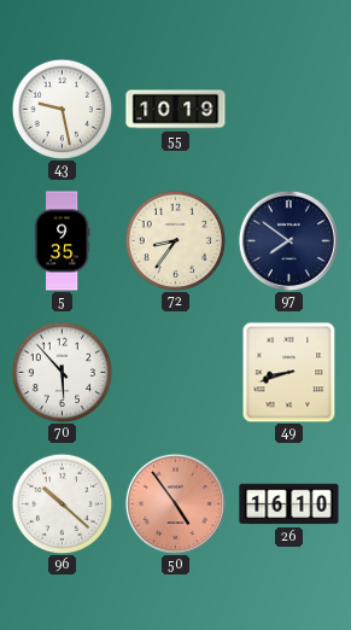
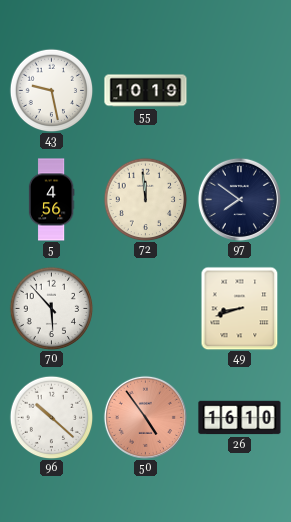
5: 9:35 -> 4:56
72: 8:36 -> 11:59
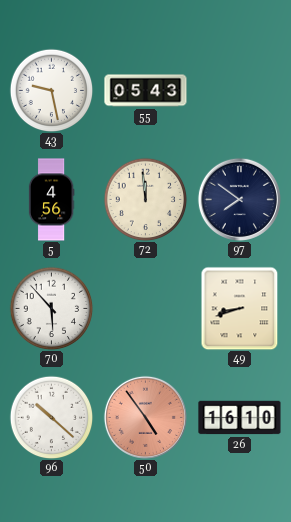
55: 10:19 -> 05:43
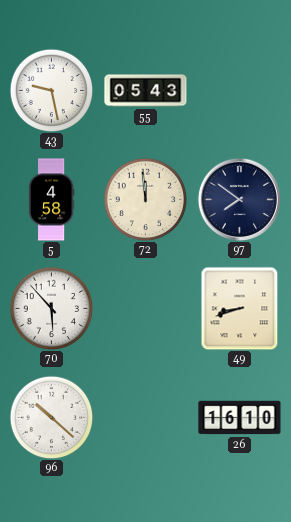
5: 4:56 -> 4:58
50: 4:54 -> none
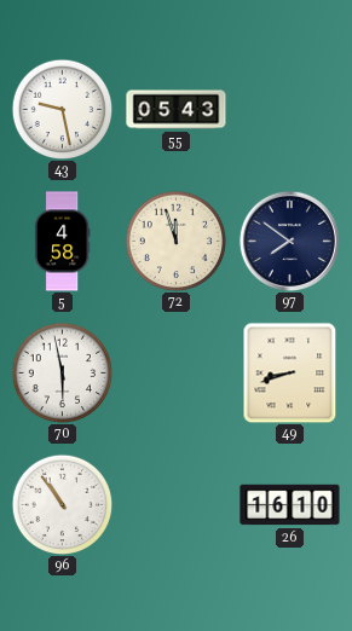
72: 11:59 -> 11:57
70: 5:53 -> 5:58
96: 10:22 -> 10:54
